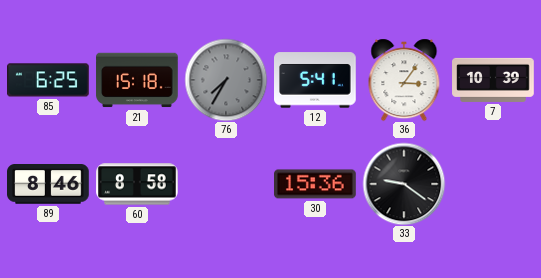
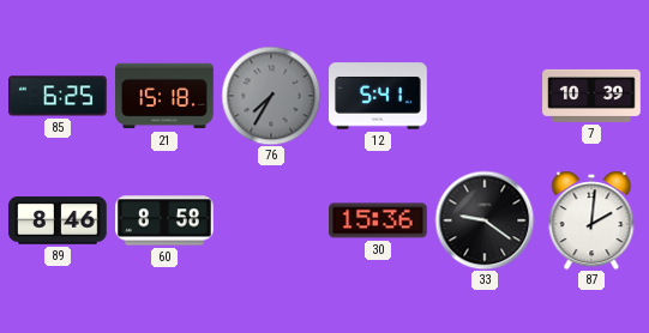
36: 3:06 -> none
87: none -> 2:01
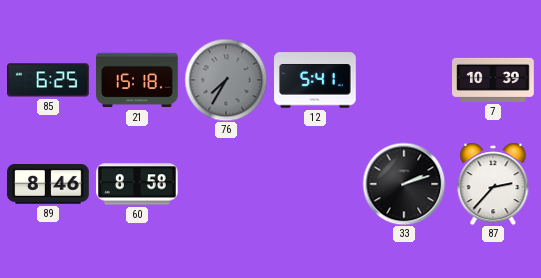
30: 15:36 -> none
33: 9:21 -> 2:12
87: 2:01 -> 2:37
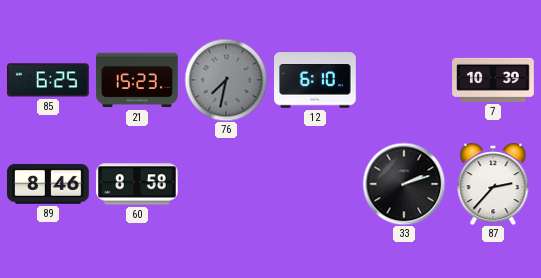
21: 15:18 -> 15:23
76: 7:35 -> 7:32
12: 5:41 -> 6:10
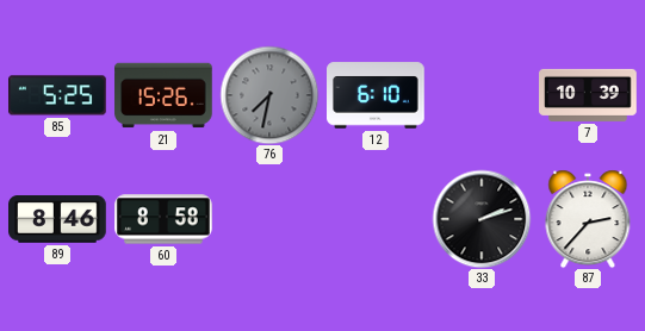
85: 6:25 -> 5:25
21: 15:23 -> 15:26
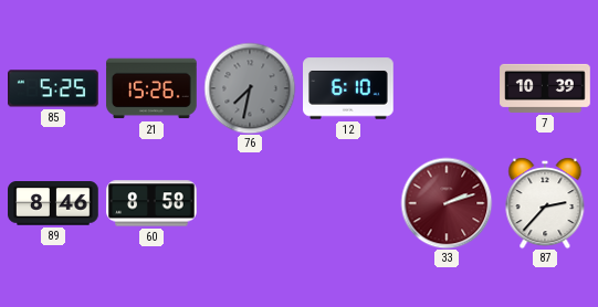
33 dial: black -> burgundy
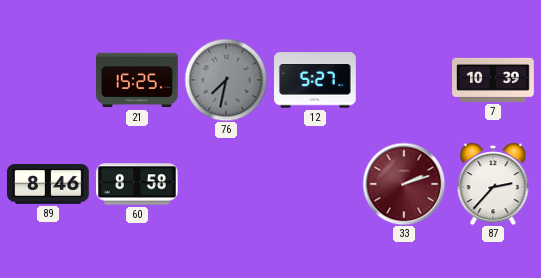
85: 5:25 -> none
21: 15:26 -> 15:25
12: 6:10 -> 5:27
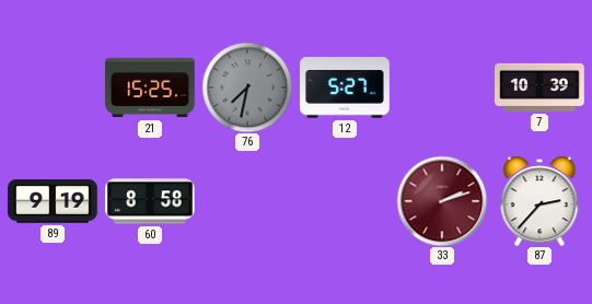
89: 8:46 -> 9:19
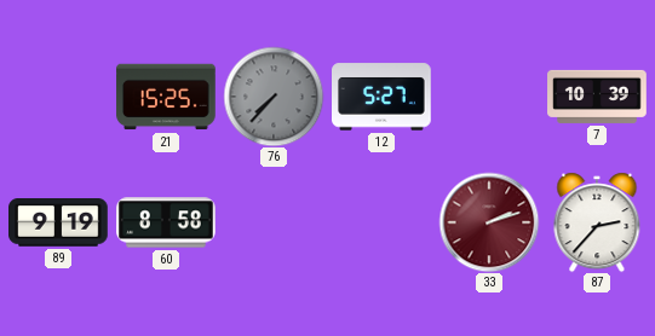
76: 7:32 -> 7:37
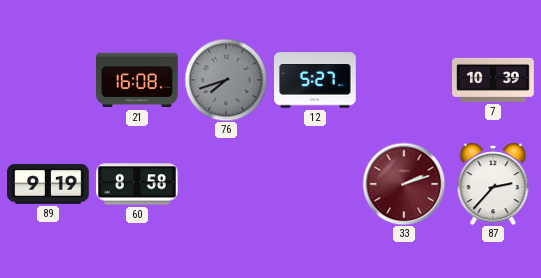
21: 15:25 -> 16:08
76: 7:37 -> 7:42
